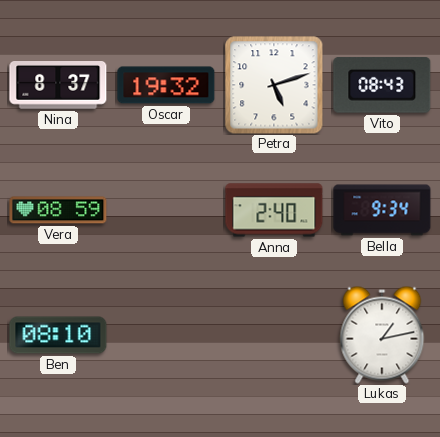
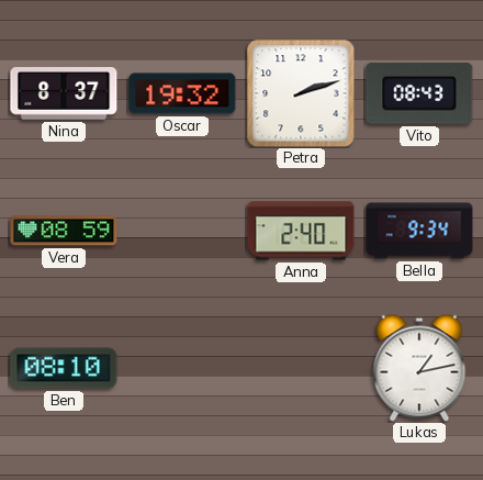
Petra: 5:12 -> 2:12
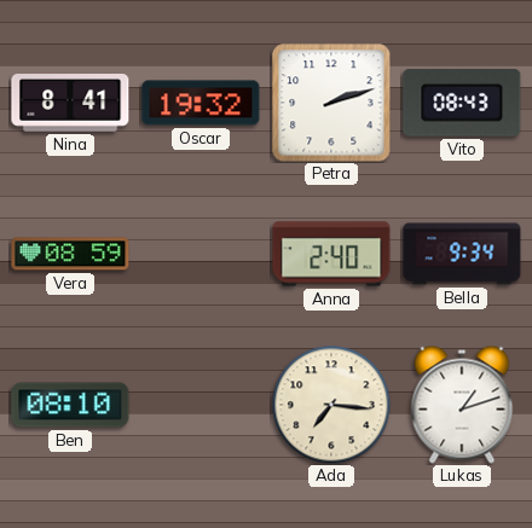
Nina: 8:37 -> 8:41
Ada: none -> 7:16
Lukas: 1:13 -> 1:12
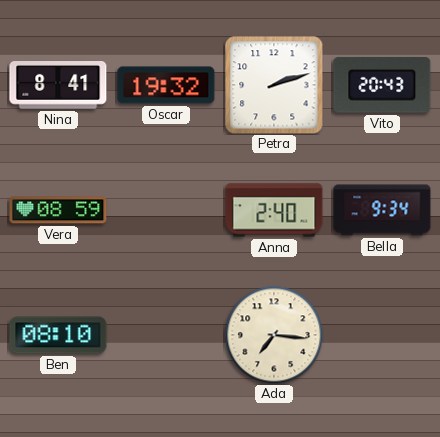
Vito: 08:43 -> 20:43
Lukas: 1:12 -> none
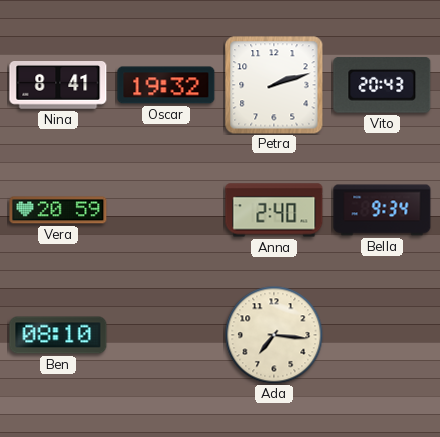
Vera: 08:59 -> 20:59
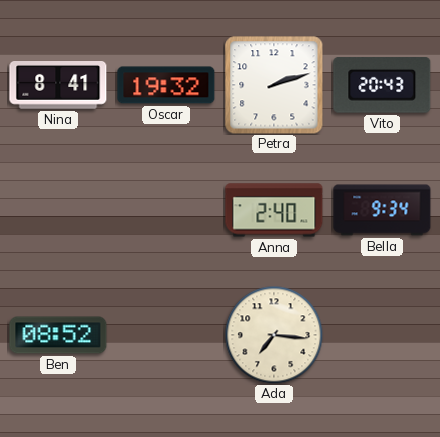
Vera: 20:59 -> none
Ben: 08:10 -> 08:52
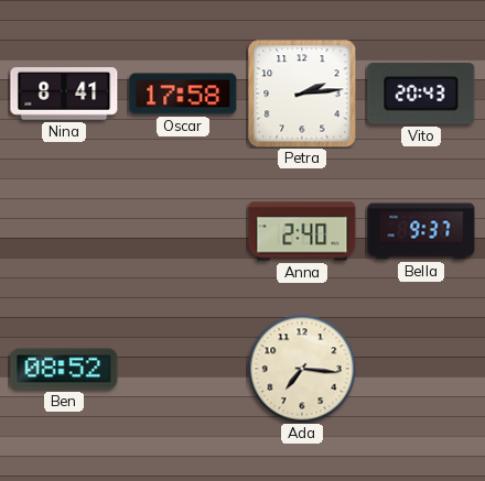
Oscar: 19:32 -> 17:58
Petra: 2:12 -> 2:14
Bella: 9:34 -> 9:37
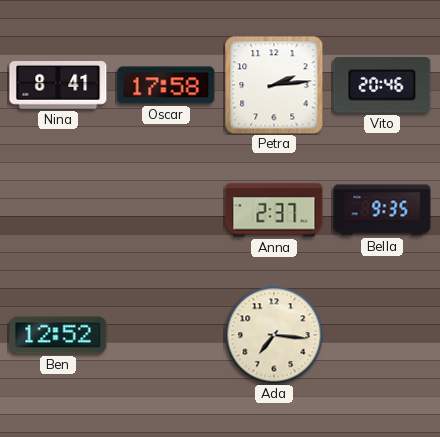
Vito: 20:43 -> 20:46
Anna: 2:40 -> 2:37
Bella: 9:37 -> 9:35
Ben: 08:52 -> 12:52
